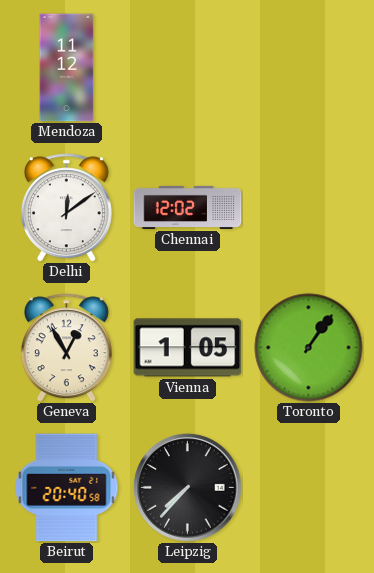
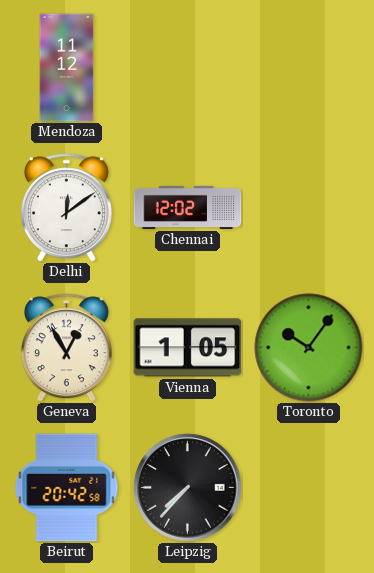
Toronto: 1:06 -> 10:06
Beirut: 20:40 -> 20:42
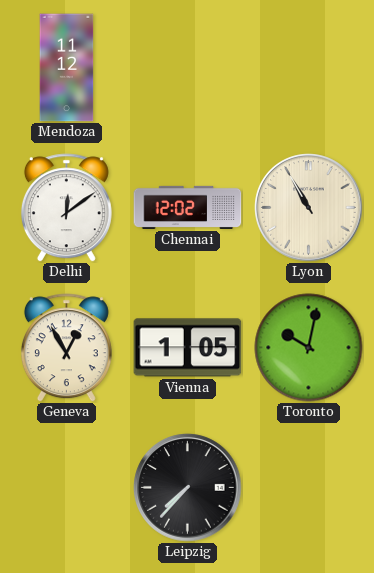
Lyon: none -> 10:55
Toronto: 10:06 -> 10:02
Beirut: 20:42 -> none
